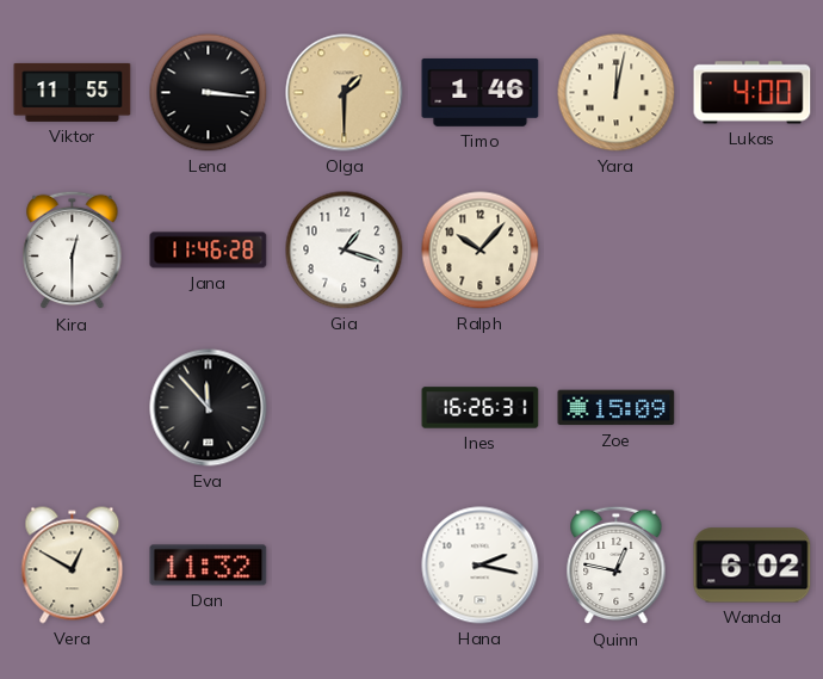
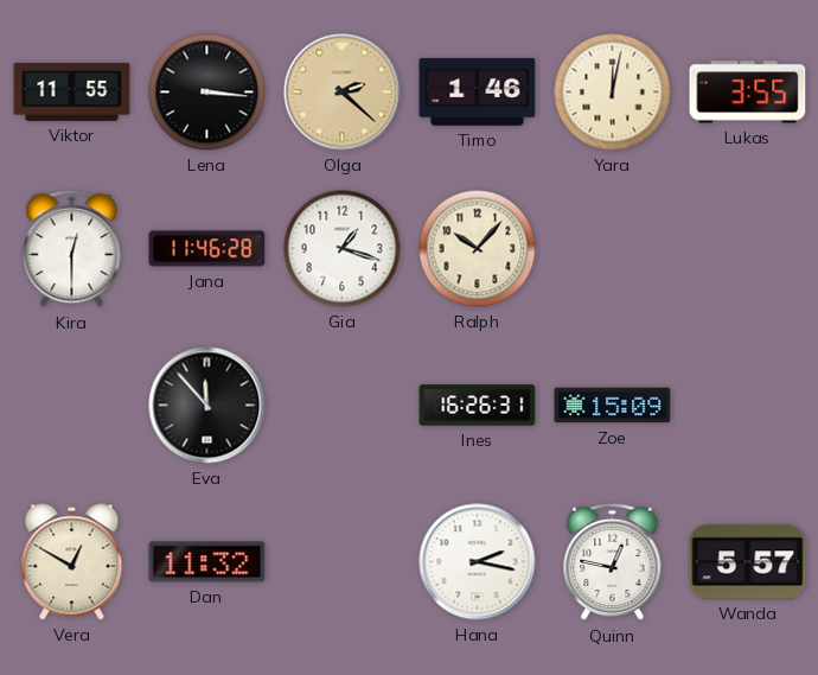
Olga: 1:30 -> 2:22
Lukas: 4:00 -> 3:55
Wanda: 6:02 -> 5:57
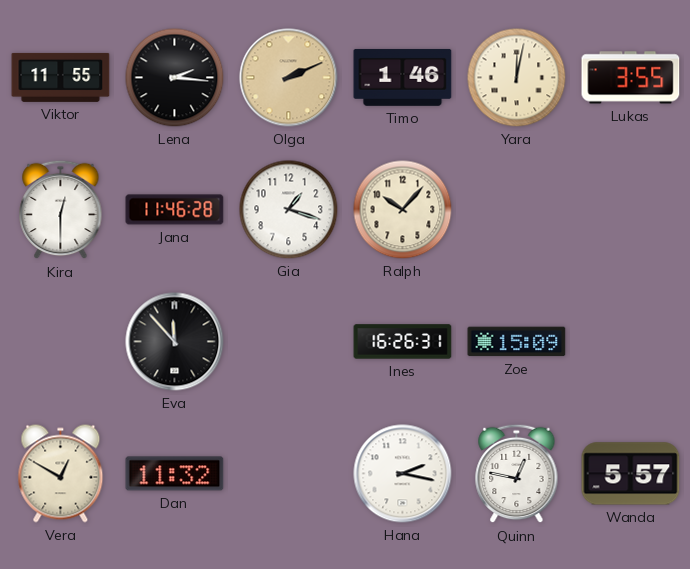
Lena: 3:16 -> 2:16
Olga: 2:22 -> 2:11
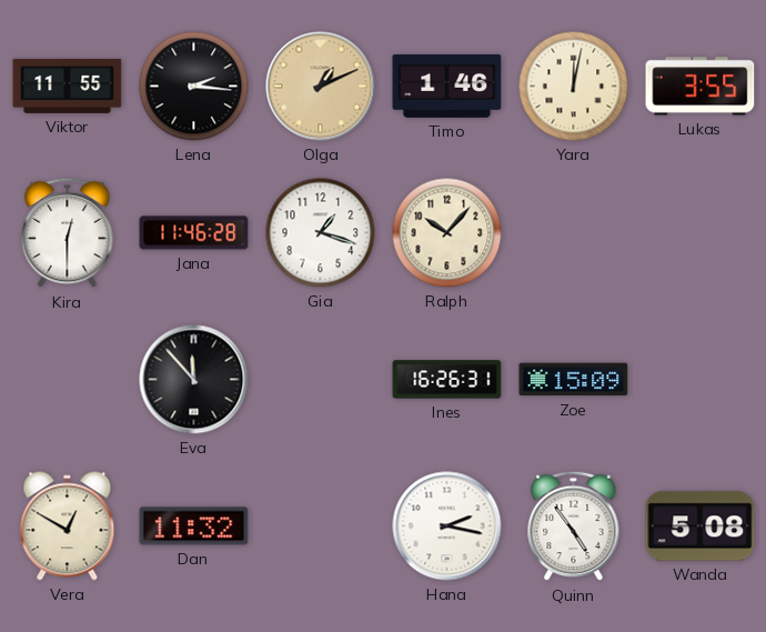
Olga: 2:11 -> 1:11
Quinn: 12:47 -> 4:54
Wanda: 5:57 -> 5:08
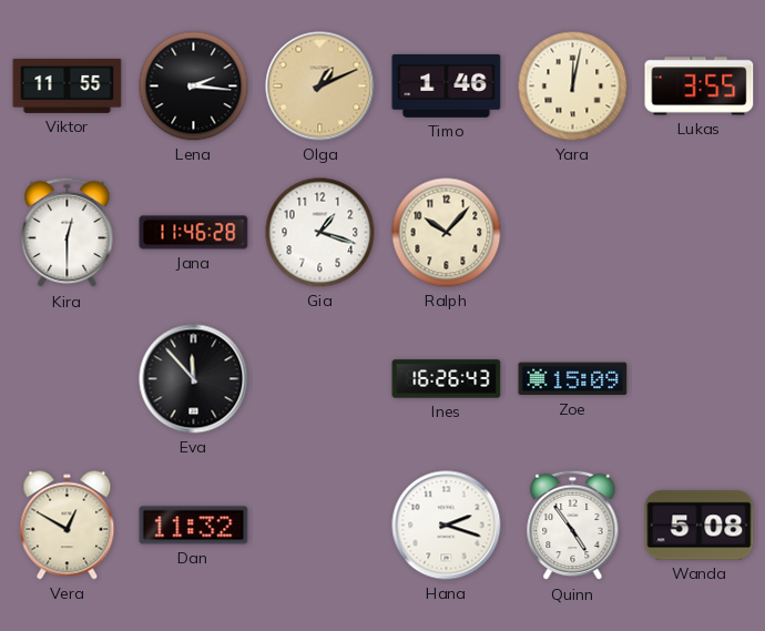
Ines: 16:26:31 -> 16:26:43
Hana: 2:17 -> 2:18
